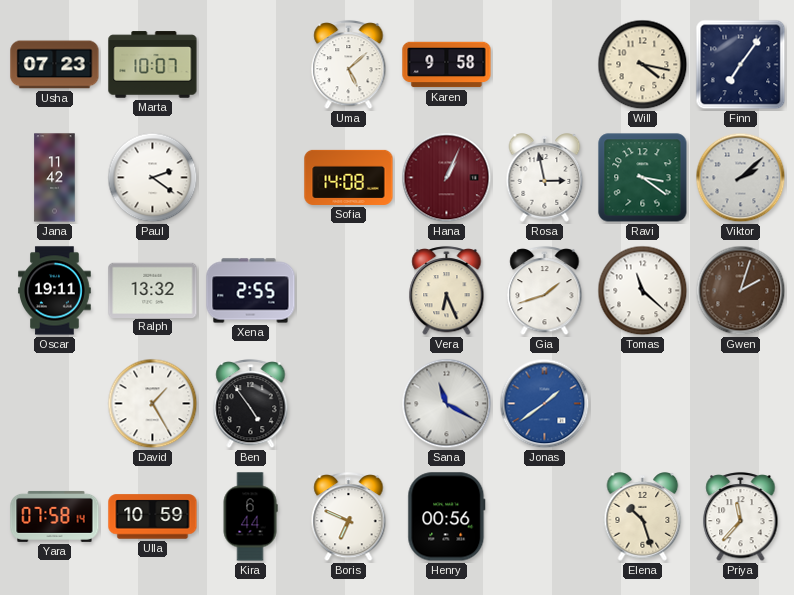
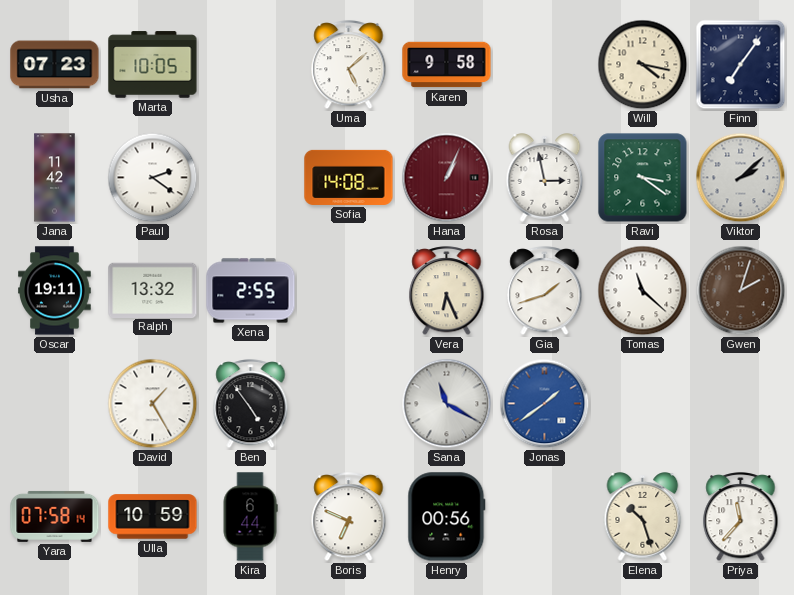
Marta: 10:07 -> 10:05
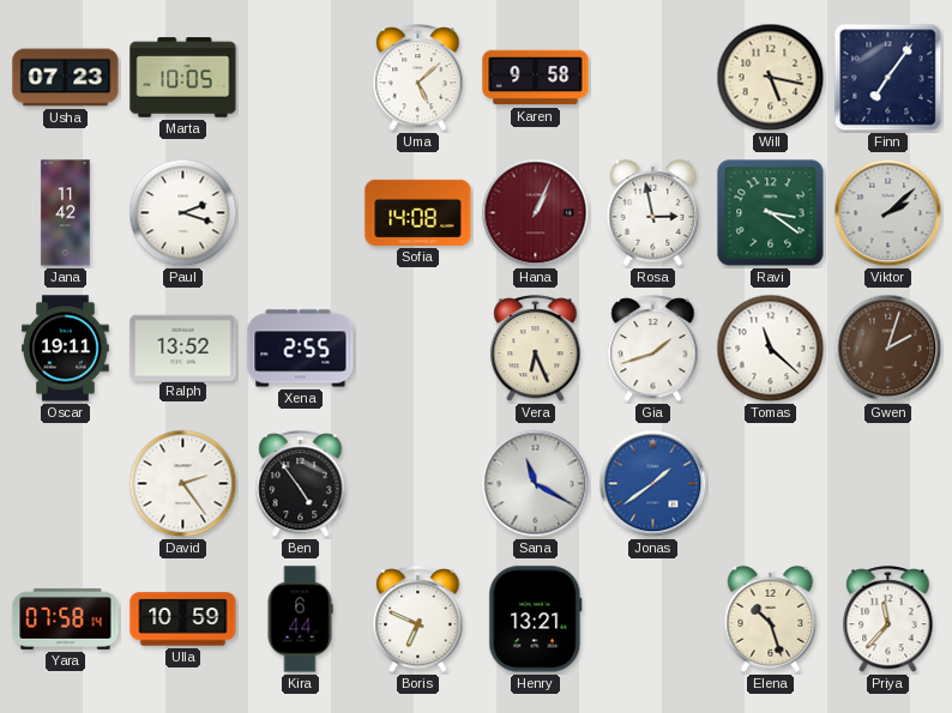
Will: 4:17 -> 5:17
Paul: 2:21 -> 2:18
Ralph: 13:32 -> 13:52
David: 1:25 -> 2:24
Henry: 00:56 -> 13:21
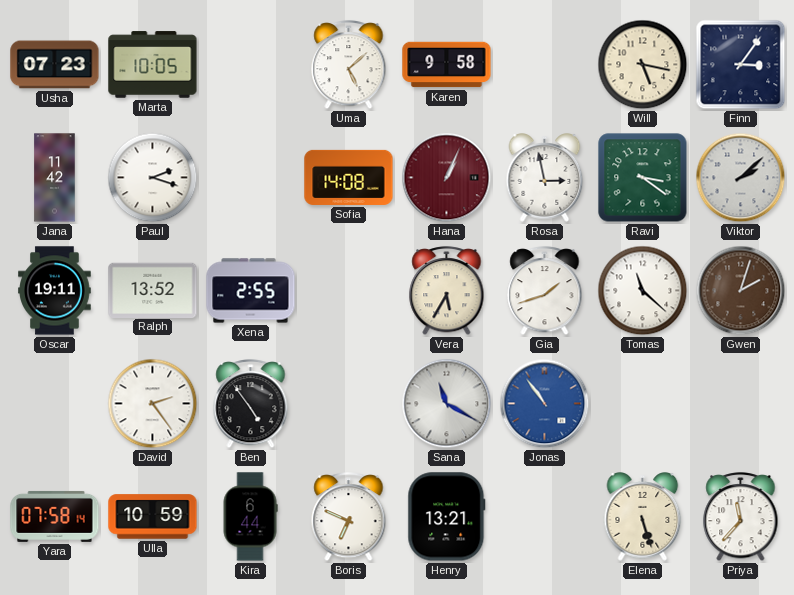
Finn: 7:06 -> 3:06
Vera: 6:26 -> 5:35
Jonas: 1:39 -> 10:54
Elena: 10:27 -> 5:27
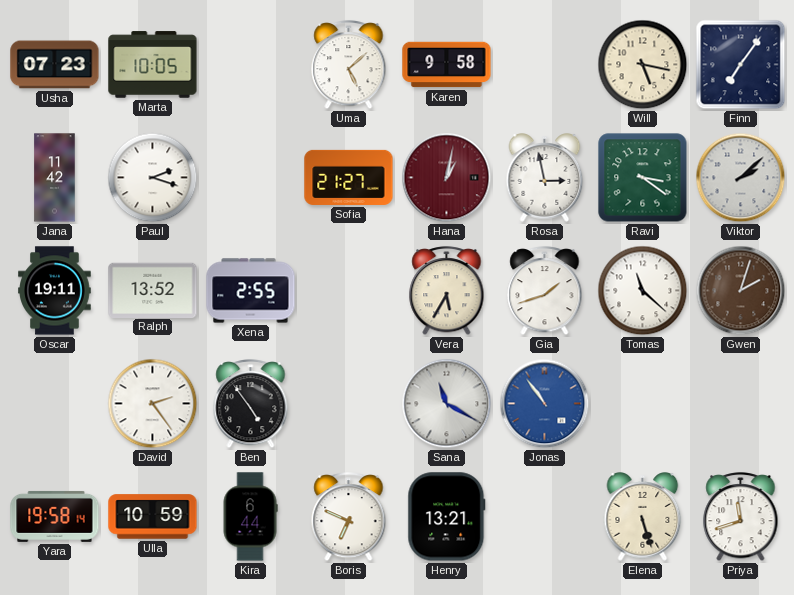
Finn: 3:06 -> 7:06
Sofia: 14:08 -> 21:27
Hana: 1:04 -> 1:02
Yara: 07:58 -> 19:58
Priya: 11:37 -> 11:42
